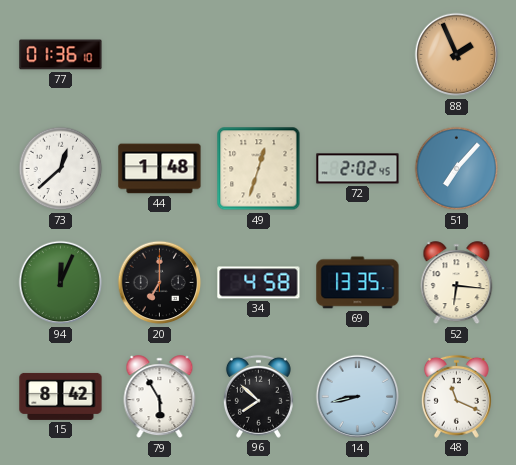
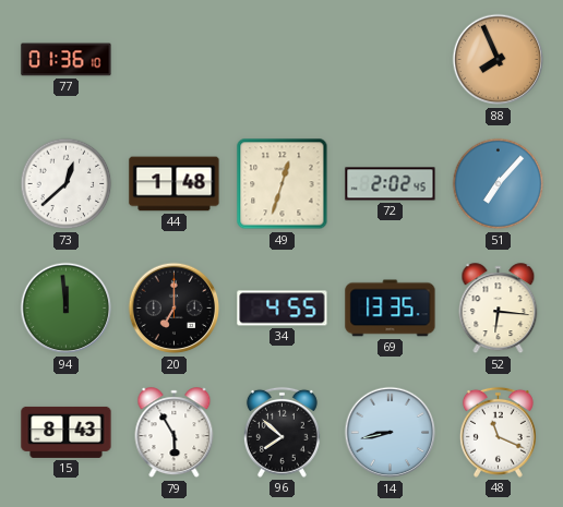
88: 1:56 -> 7:56
94: 12:04 -> 11:59
34: 4:58 -> 4:55
15: 8:42 -> 8:43
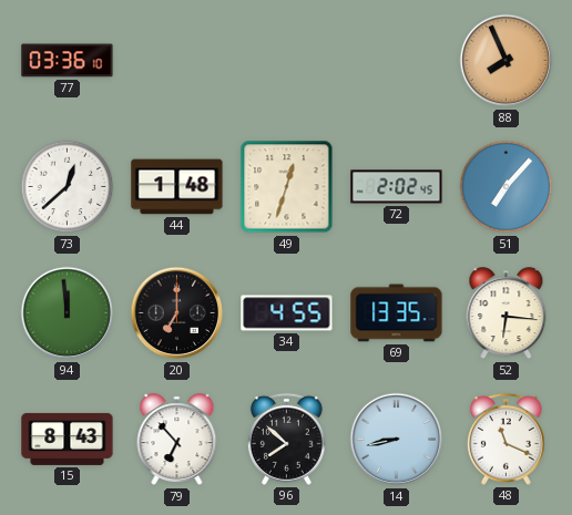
77: 01:36 -> 03:36
79: 5:55 -> 6:53
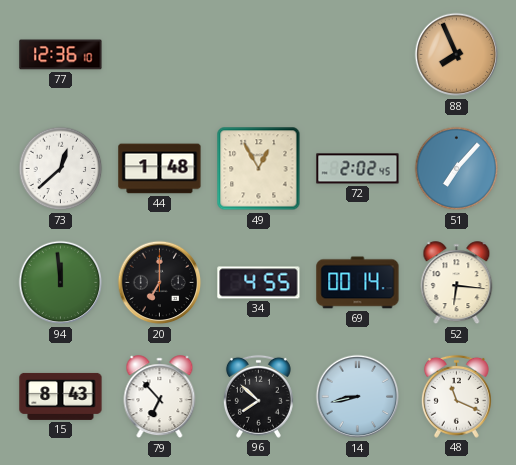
77: 03:36 -> 12:36
49: 12:33 -> 12:55
69: 13:35 -> 00:14
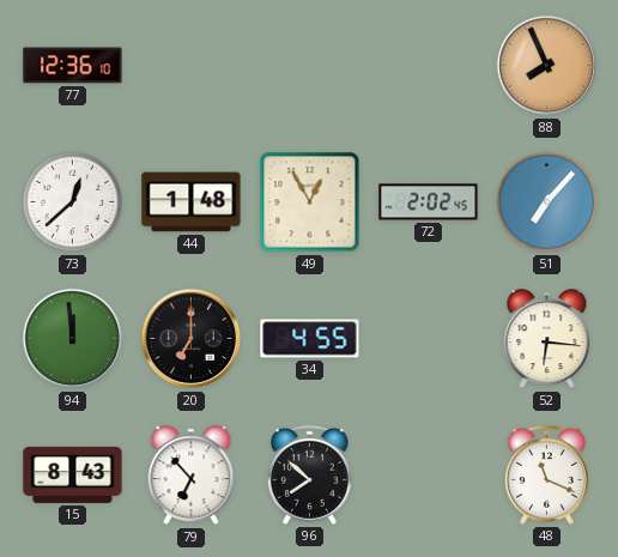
69: 00:14 -> none
14: 8:43 -> none
